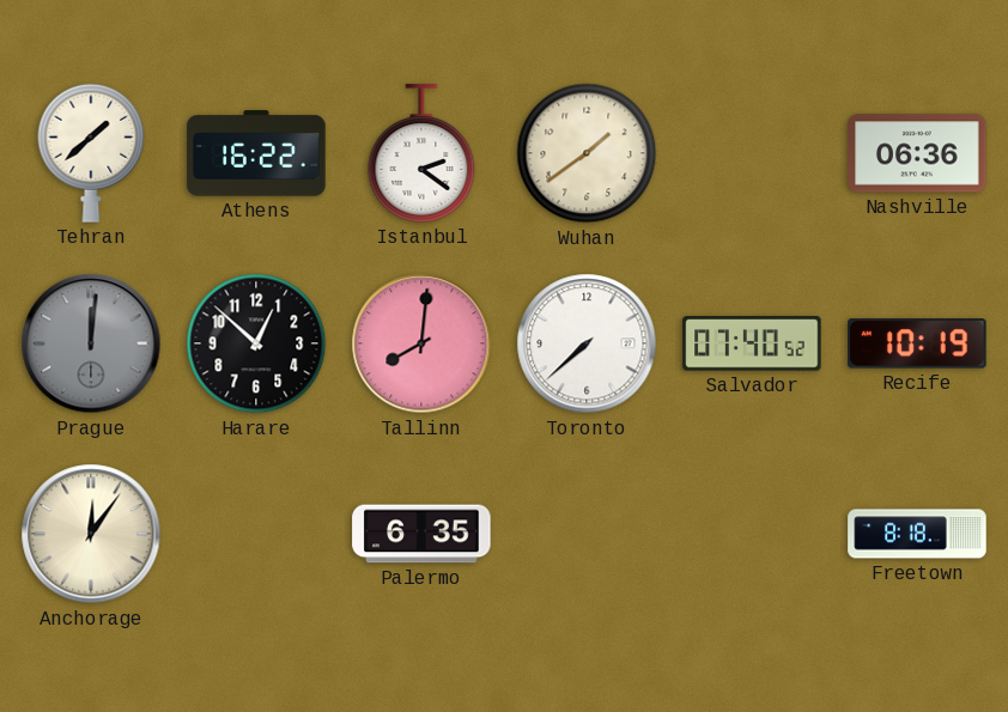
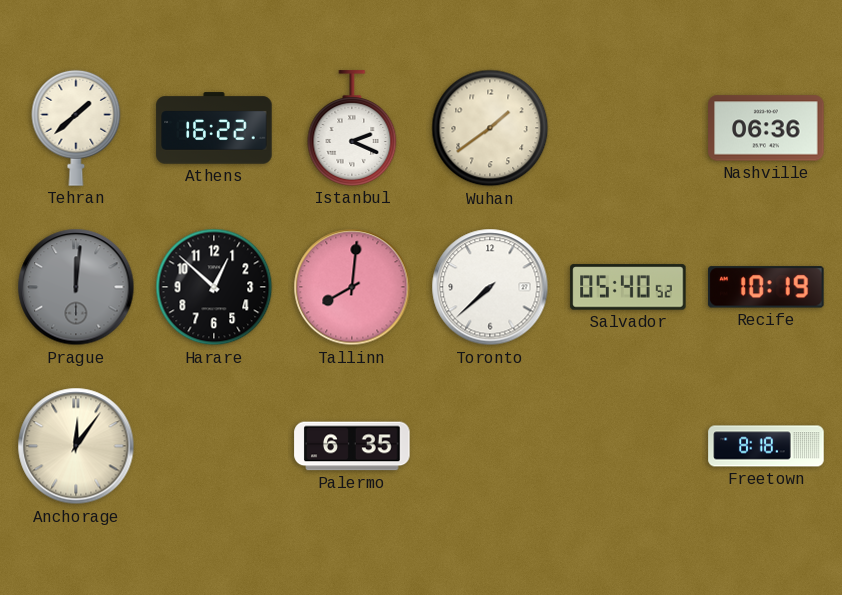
Istanbul: 2:21 -> 2:19
Salvador: 07:40 -> 05:40
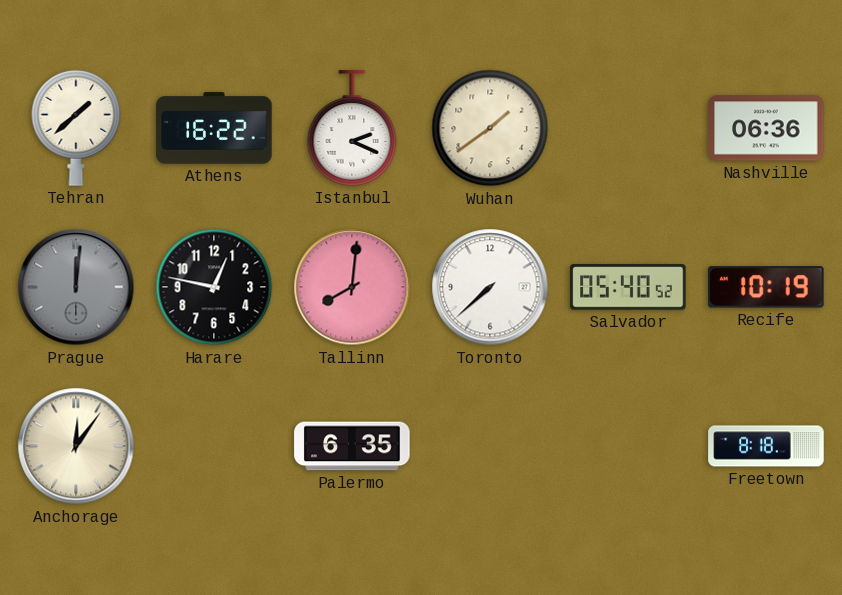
Harare: 12:52 -> 12:47
